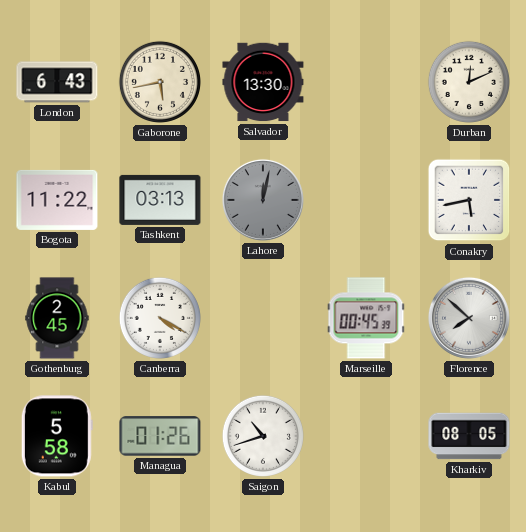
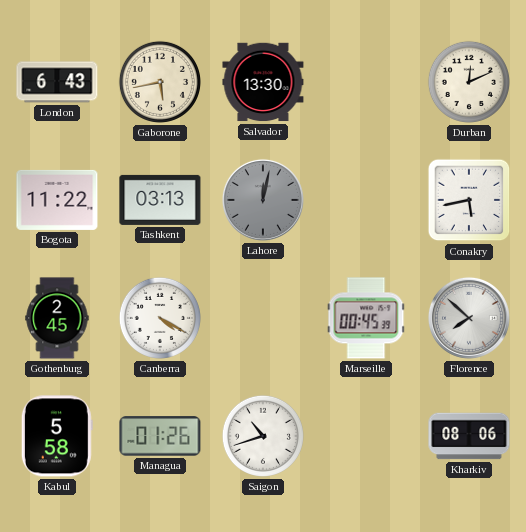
Kharkiv: 08:05 -> 08:06
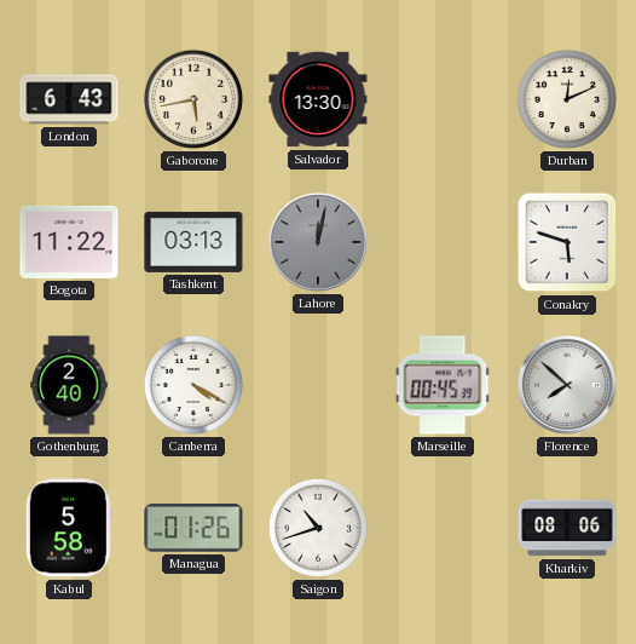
Conakry: 5:43 -> 5:48
Gothenburg: 2:45 -> 2:40
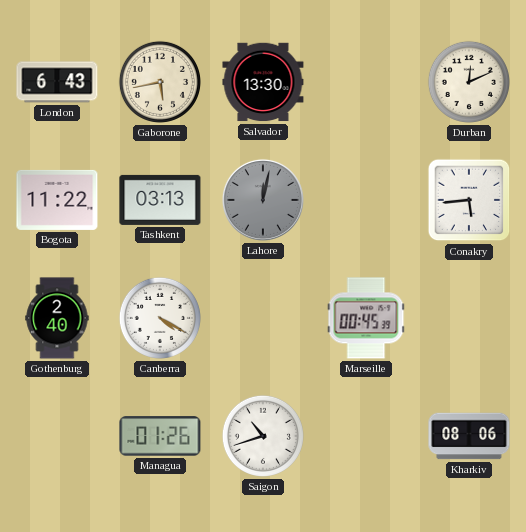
Conakry: 5:48 -> 5:44
Florence: 7:52 -> none
Kabul: 5:58 -> none
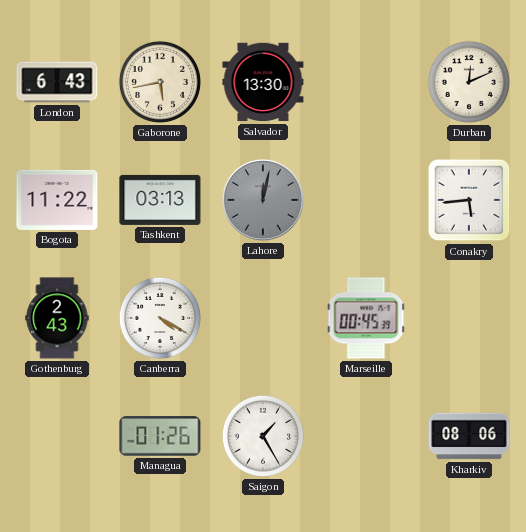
Gothenburg: 2:40 -> 2:43
Saigon: 10:42 -> 1:25
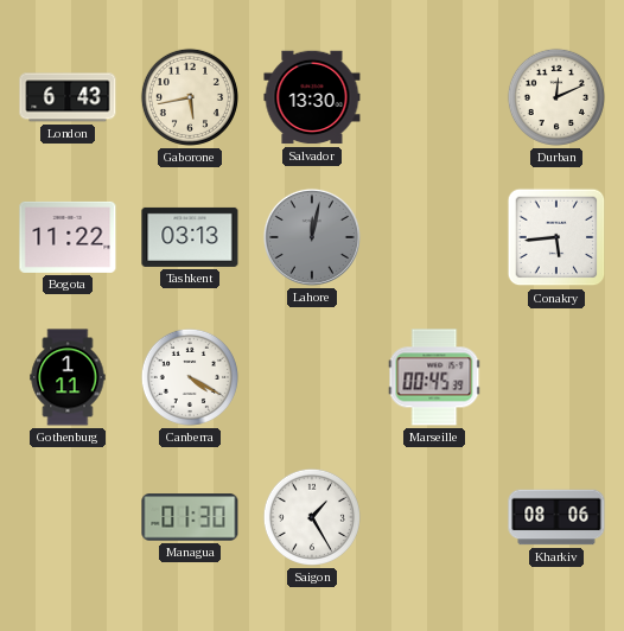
Gothenburg: 2:43 -> 1:11
Managua: 01:26 -> 01:30
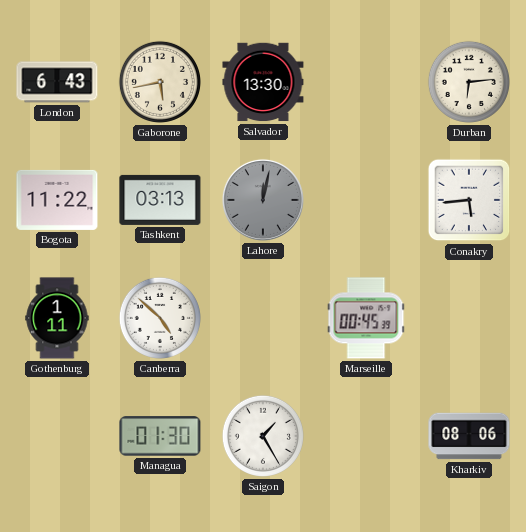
Durban: 12:11 -> 6:14
Canberra: 4:20 -> 4:52
